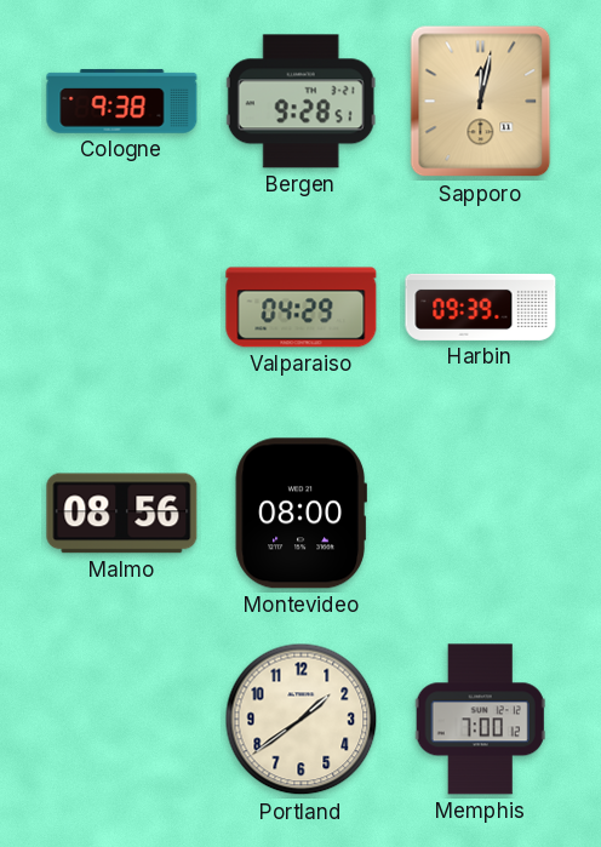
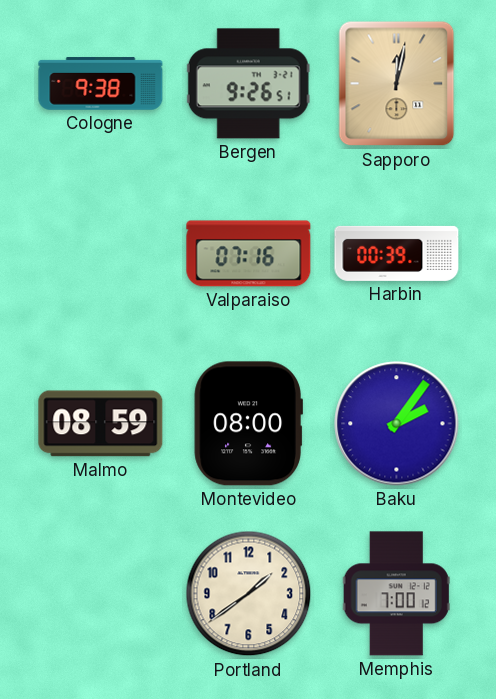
Bergen: 9:28 -> 9:26
Valparaiso: 04:29 -> 07:16
Harbin: 09:39 -> 00:39
Malmo: 08:56 -> 08:59
Baku: none -> 2:06
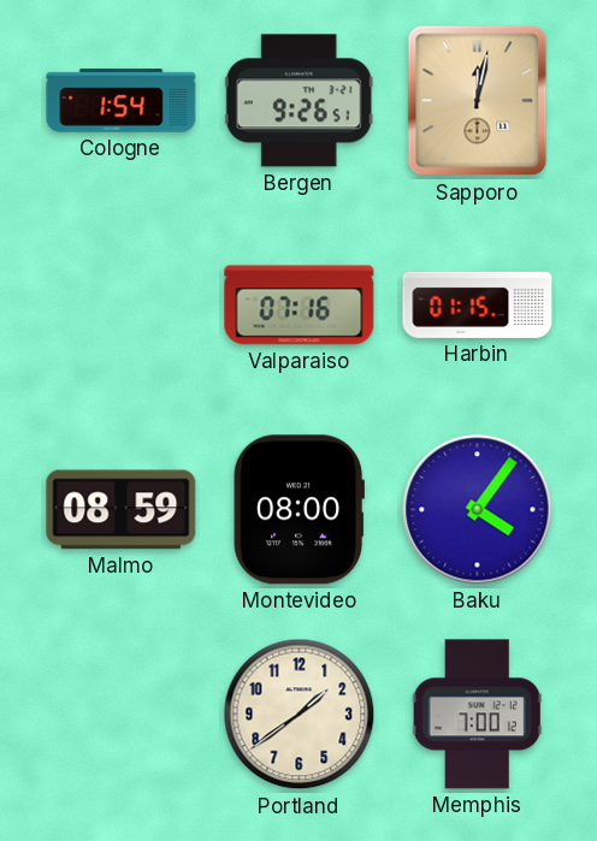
Cologne: 9:38 -> 1:54
Harbin: 00:39 -> 01:15
Baku: 2:06 -> 4:06
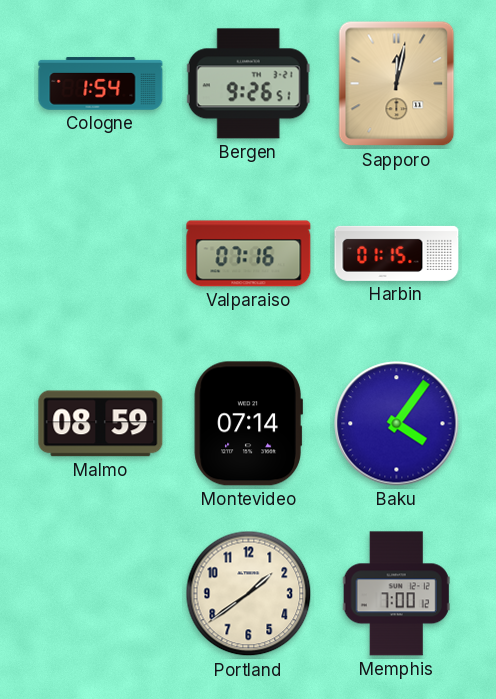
Montevideo: 08:00 -> 07:14
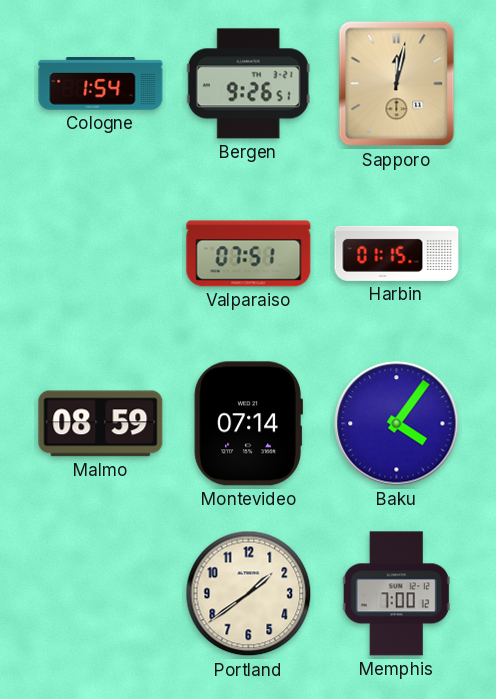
Valparaiso: 07:16 -> 07:51
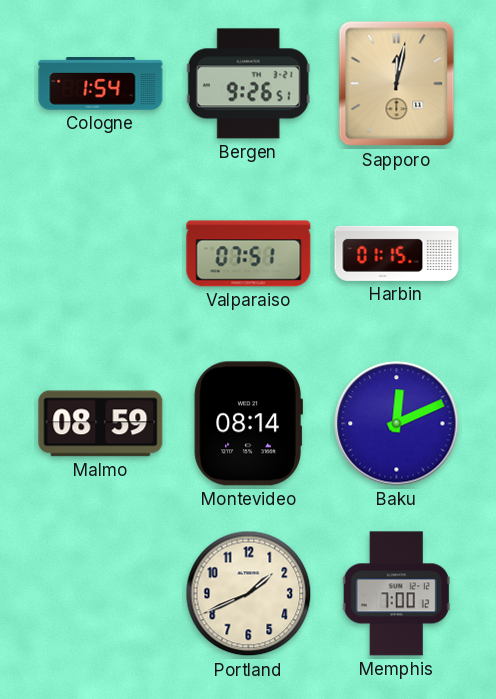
Montevideo: 07:14 -> 08:14
Baku: 4:06 -> 12:11
Portland: 1:39 -> 1:41
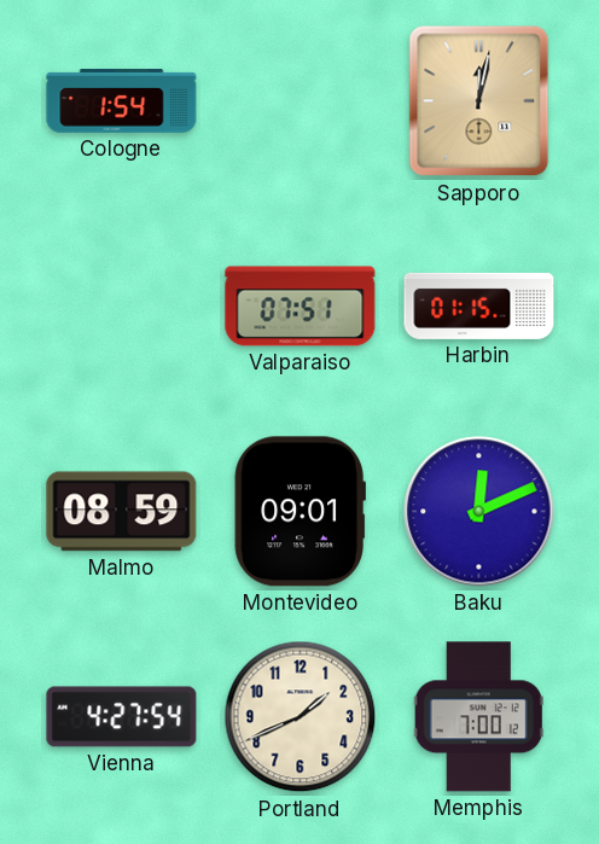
Bergen: 9:26 -> none
Montevideo: 08:14 -> 09:01
Vienna: none -> 4:27
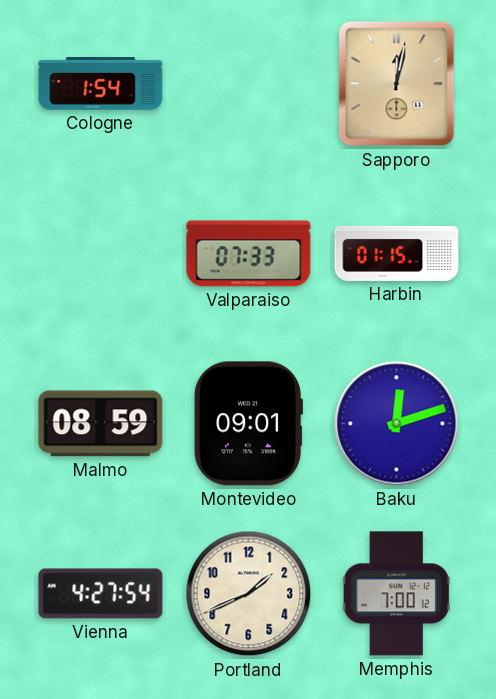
Valparaiso: 07:51 -> 07:33
Baku: 12:11 -> 12:12
